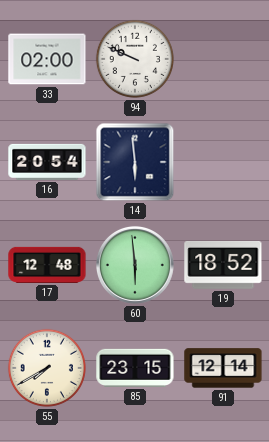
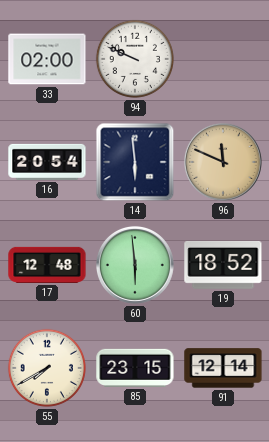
96: none -> 11:49
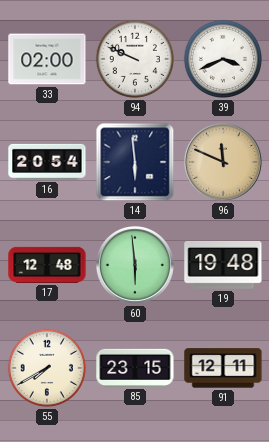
39: none -> 3:41
19: 18:52 -> 19:48
91: 12:14 -> 12:11
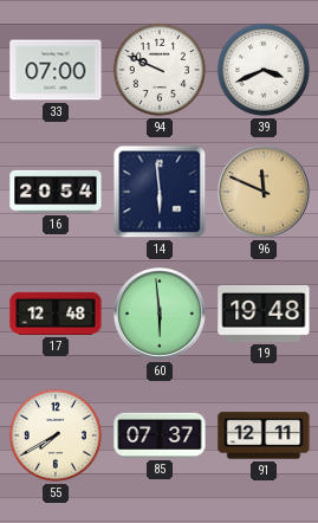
33: 02:00 -> 07:00
85: 23:15 -> 07:37
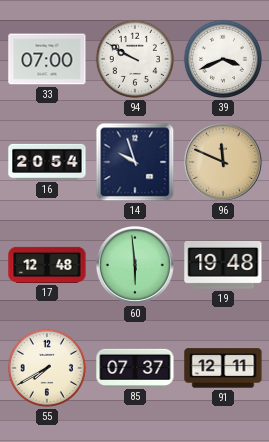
94: 9:49 -> 9:50
14: 5:59 -> 9:57
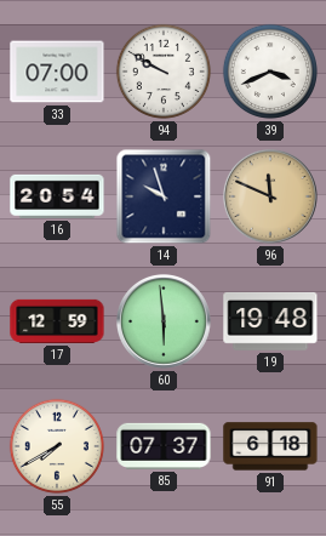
17: 12:48 -> 12:59
91: 12:11 -> 6:18
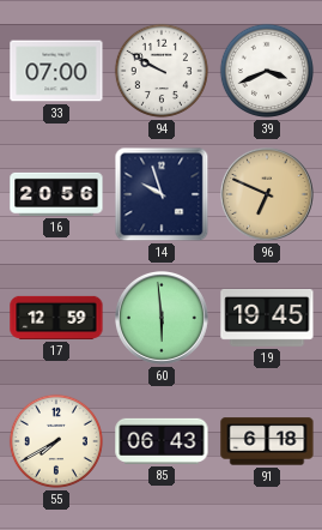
16: 20:54 -> 20:56
96: 11:49 -> 6:49
19: 19:48 -> 19:45
85: 07:37 -> 06:43
